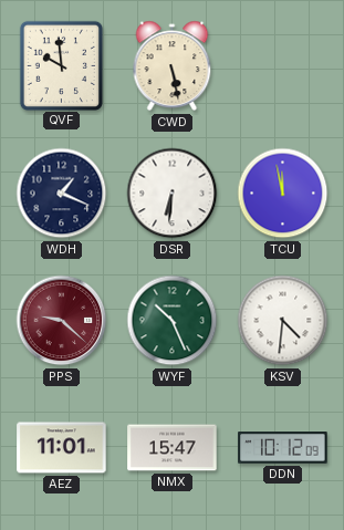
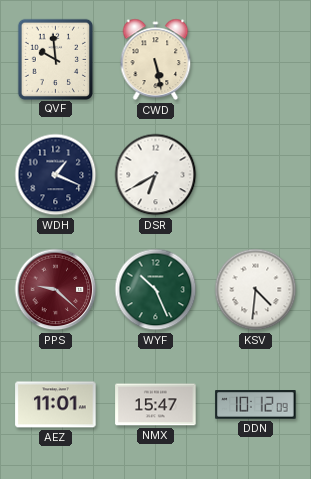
DSR: 6:31 -> 6:40
TCU: 11:58 -> none
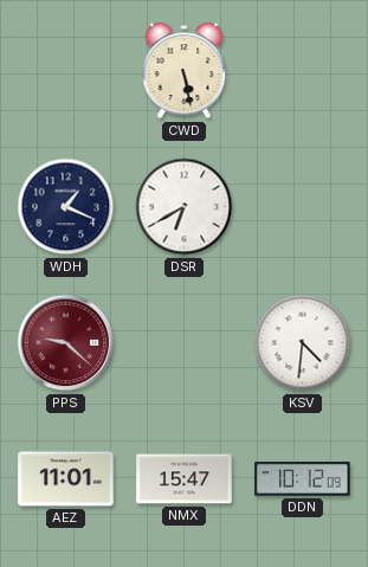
QVF: 9:59 -> none
WYF: 10:26 -> none
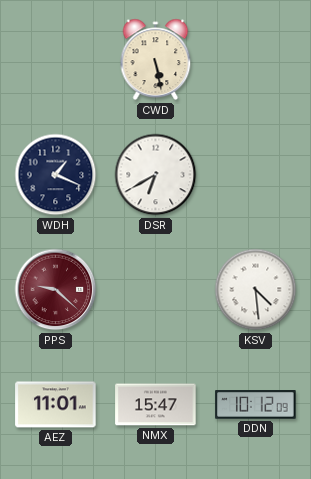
KSV: 4:31 -> 4:29
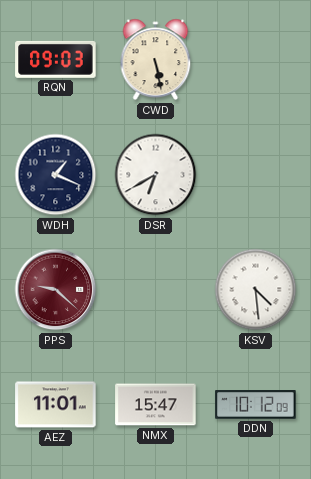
RQN: none -> 09:03
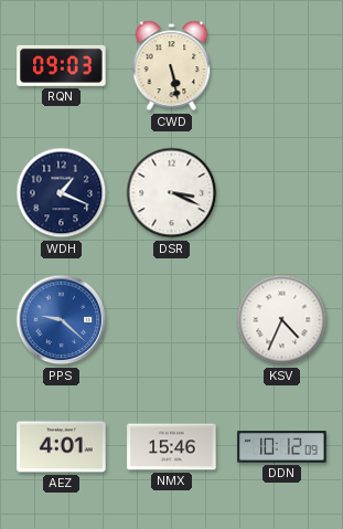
DSR: 6:40 -> 3:19
PPS dial: burgundy -> blue
KSV: 4:29 -> 4:34
AEZ: 11:01 -> 4:01
NMX: 15:47 -> 15:46
